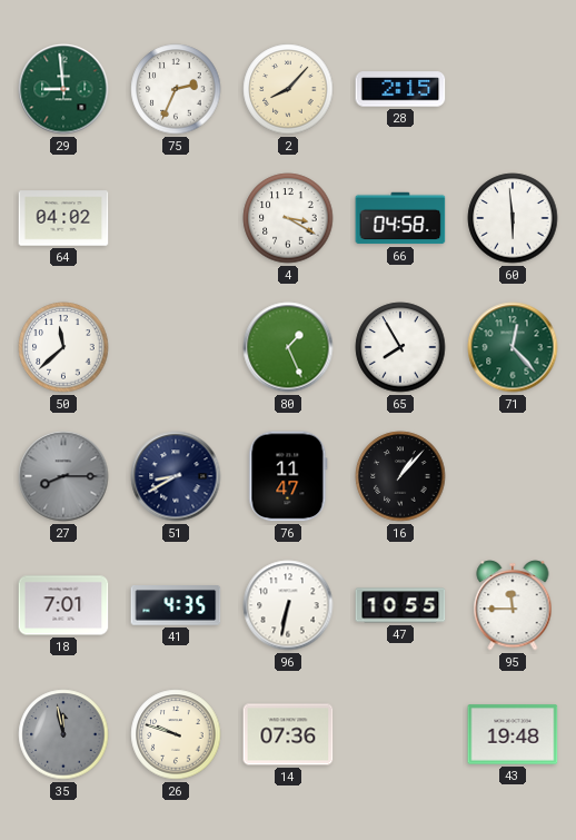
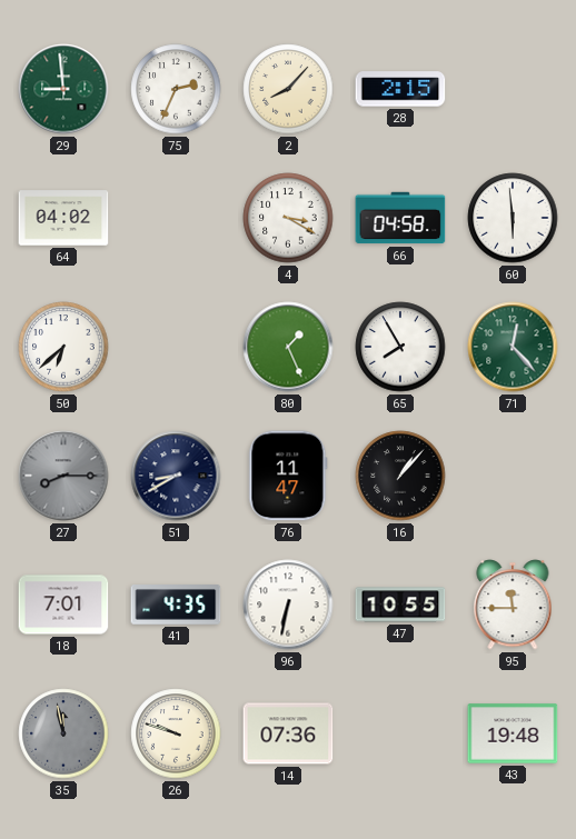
50: 11:38 -> 6:38
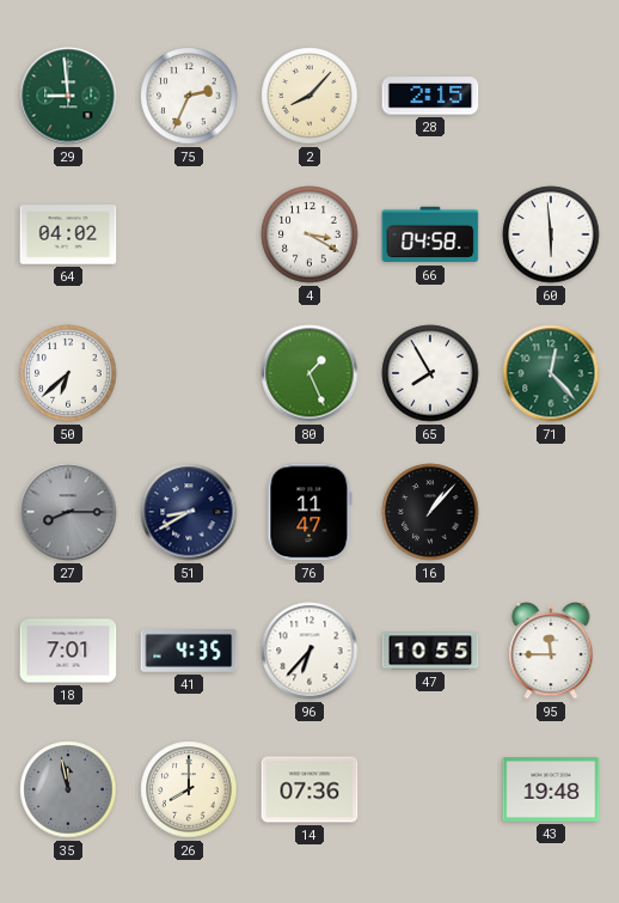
96: 6:32 -> 6:37
26: 9:48 -> 8:00
